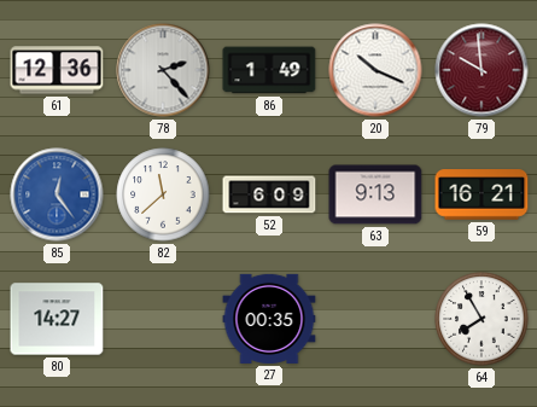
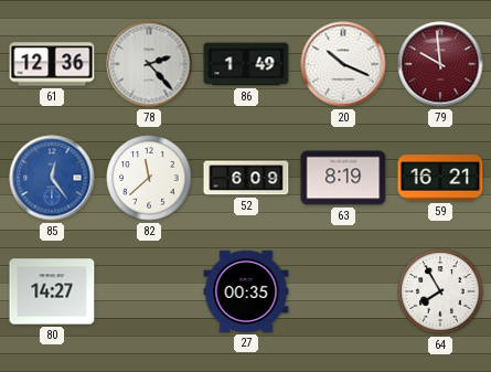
63: 9:13 -> 8:19
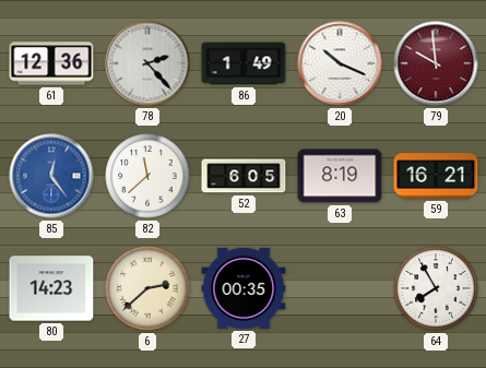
52: 6:09 -> 6:05
80: 14:27 -> 14:23
6: none -> 2:38
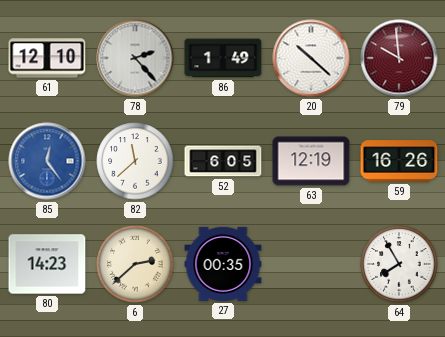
61: 12:36 -> 12:10
20: 10:19 -> 10:22
63: 8:19 -> 12:19
59: 16:21 -> 16:26
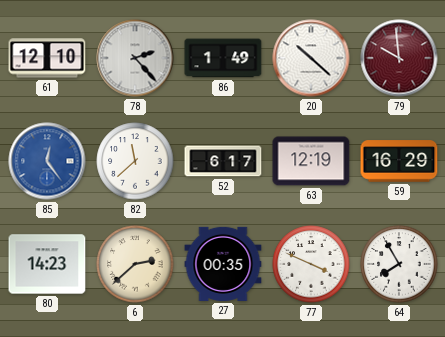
52: 6:05 -> 6:17
59: 16:26 -> 16:29
77: none -> 3:49
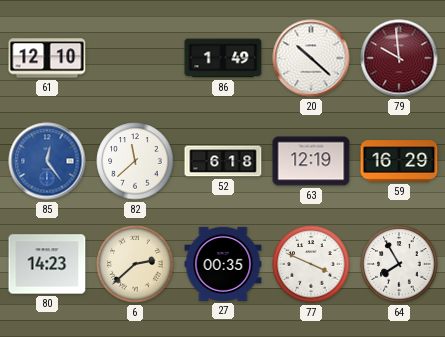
78: 2:23 -> none
52: 6:17 -> 6:18
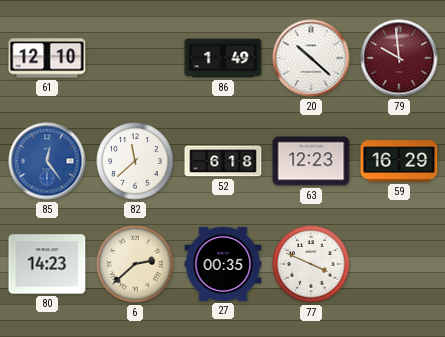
63: 12:19 -> 12:23
64: 7:55 -> none
